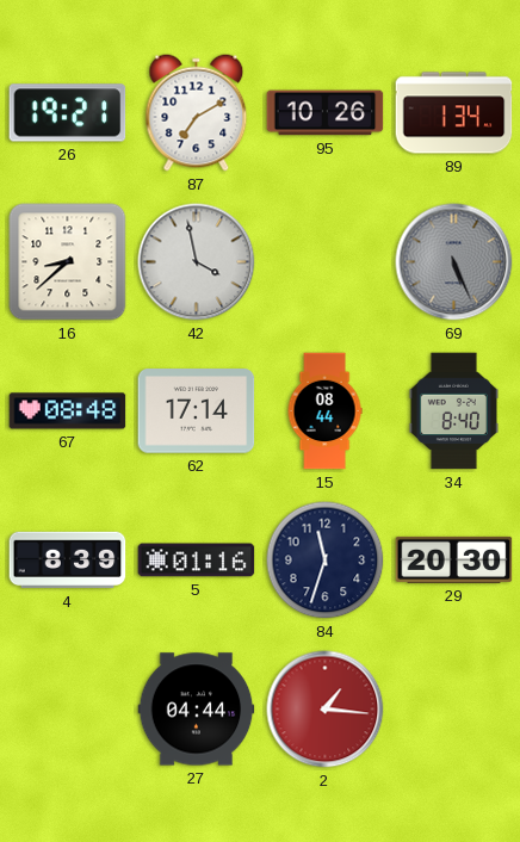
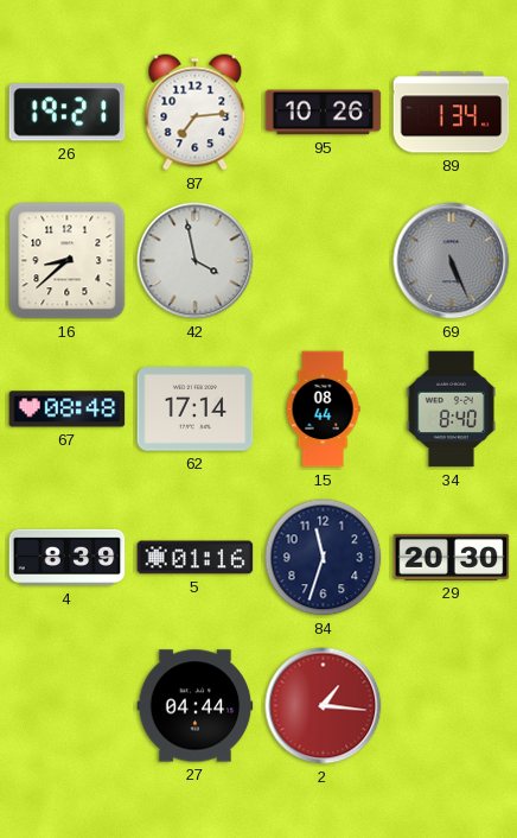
87: 7:10 -> 7:14
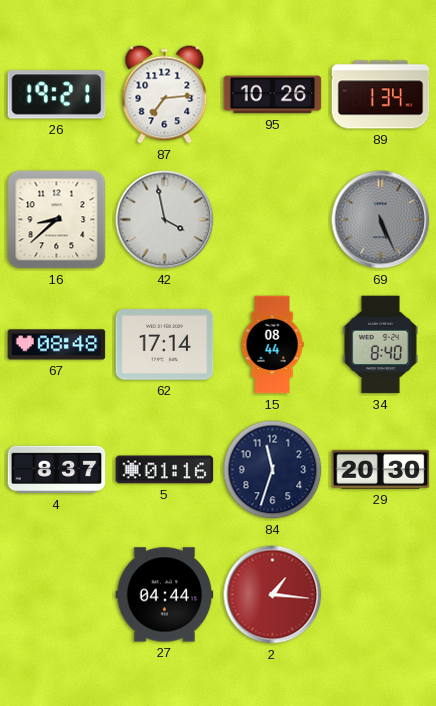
4: 8:39 -> 8:37
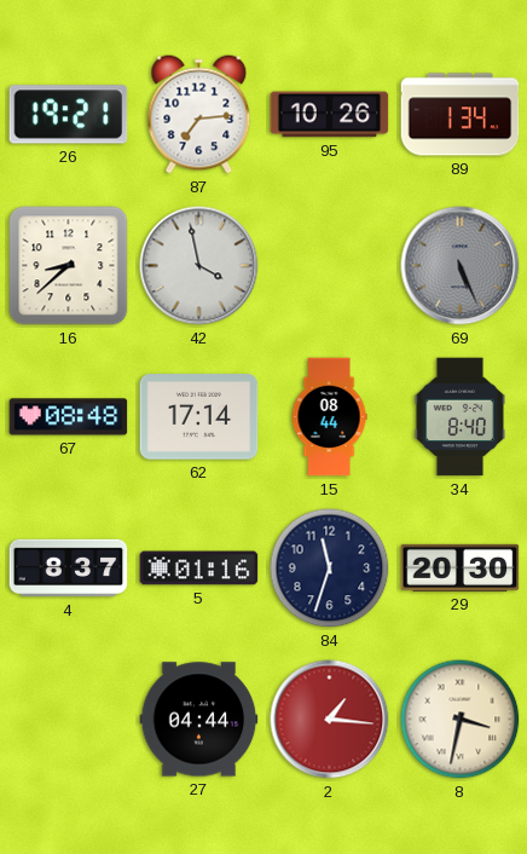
8: none -> 3:32
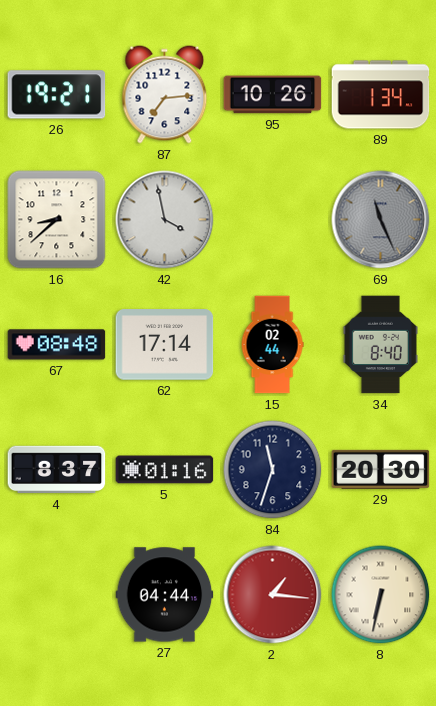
69: 5:26 -> 11:26
15: 08:44 -> 02:44
8: 3:32 -> 6:32
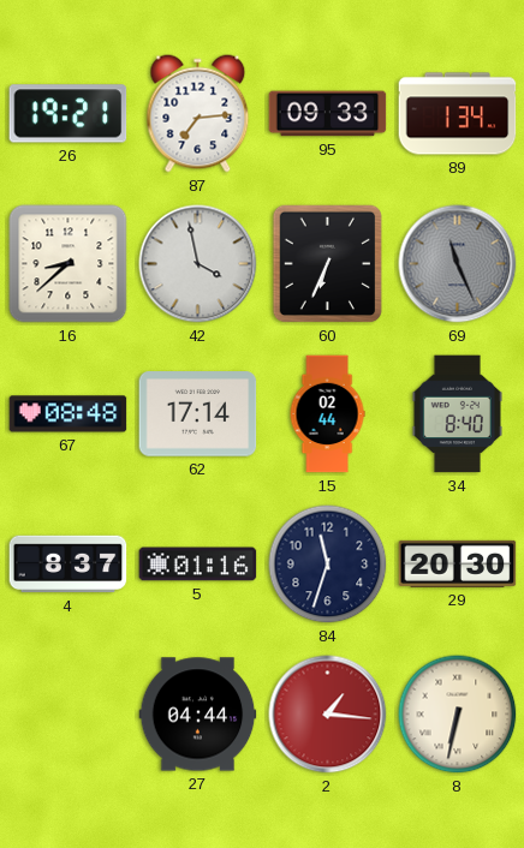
95: 10:26 -> 09:33
60: none -> 6:34
